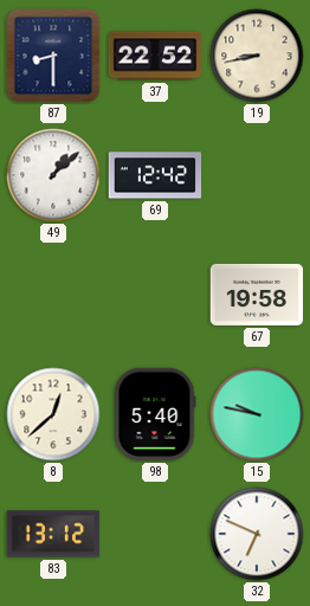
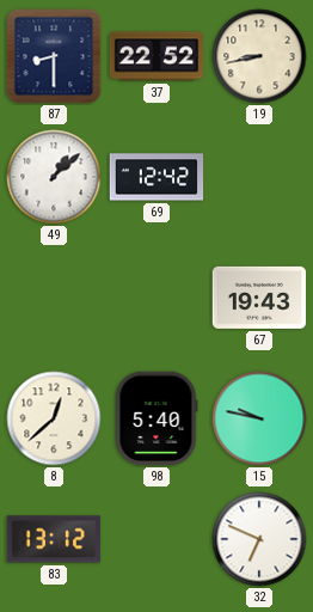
67: 19:58 -> 19:43
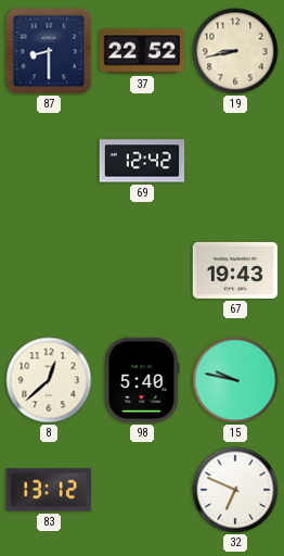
49: 1:08 -> none
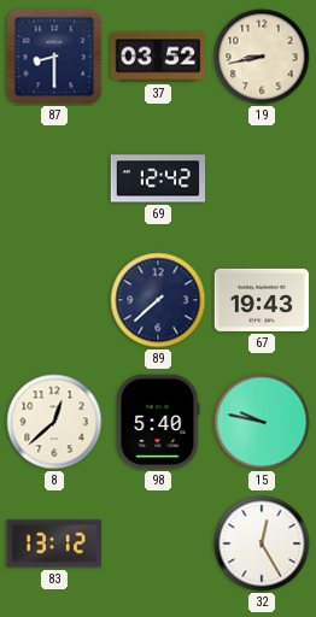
37: 22:52 -> 03:52
89: none -> 7:38
32: 6:49 -> 12:25
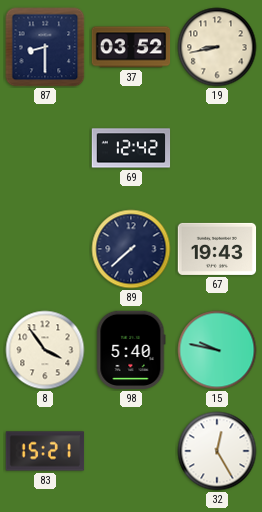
8: 12:38 -> 3:54
83: 13:12 -> 15:21
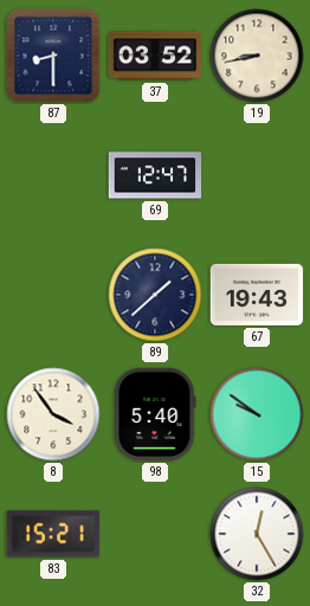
69: 12:42 -> 12:47
89: 7:38 -> 1:38
15: 9:47 -> 9:51
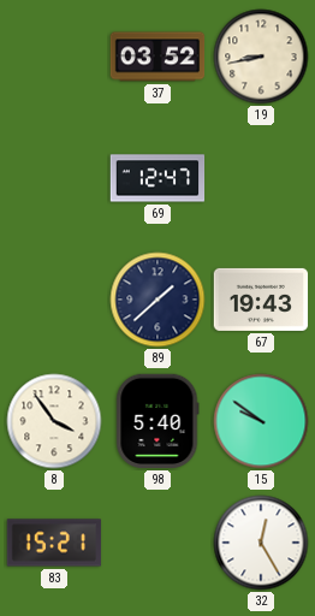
87: 8:30 -> none
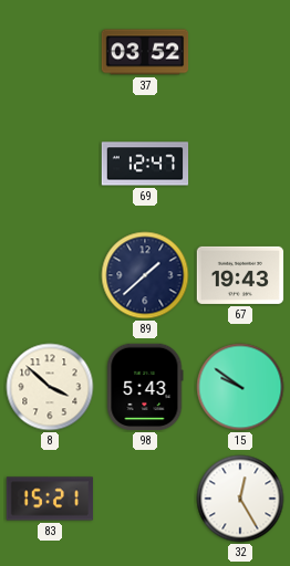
19: 8:43 -> none
8: 3:54 -> 3:52
98: 5:40 -> 5:43
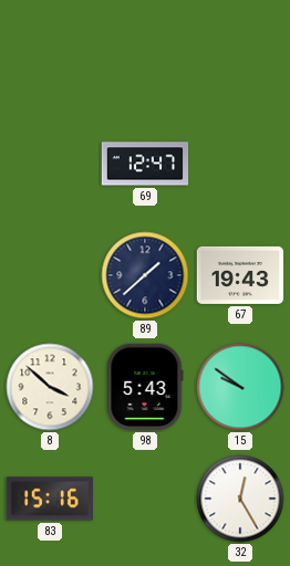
37: 03:52 -> none
83: 15:21 -> 15:16
